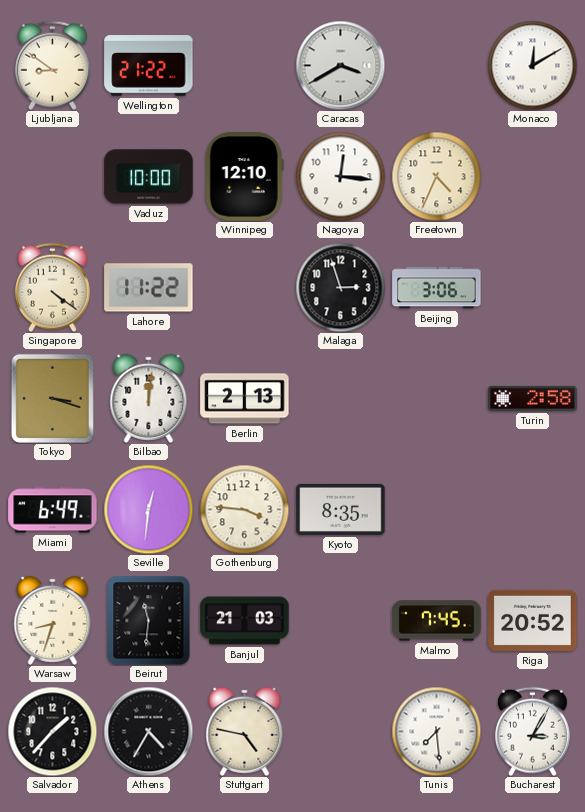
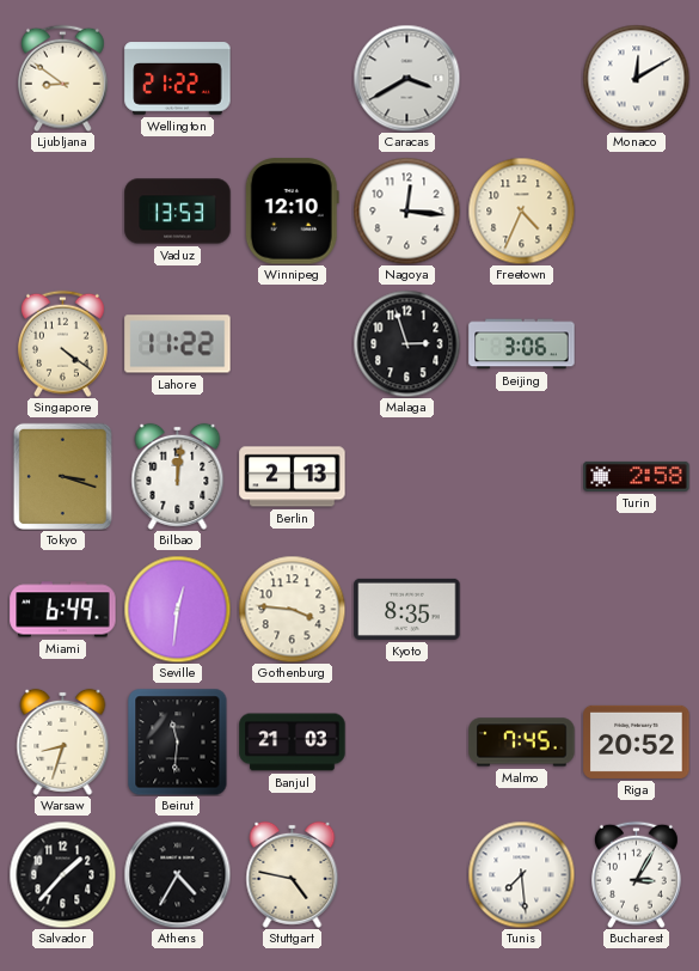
Vaduz: 10:00 -> 13:53
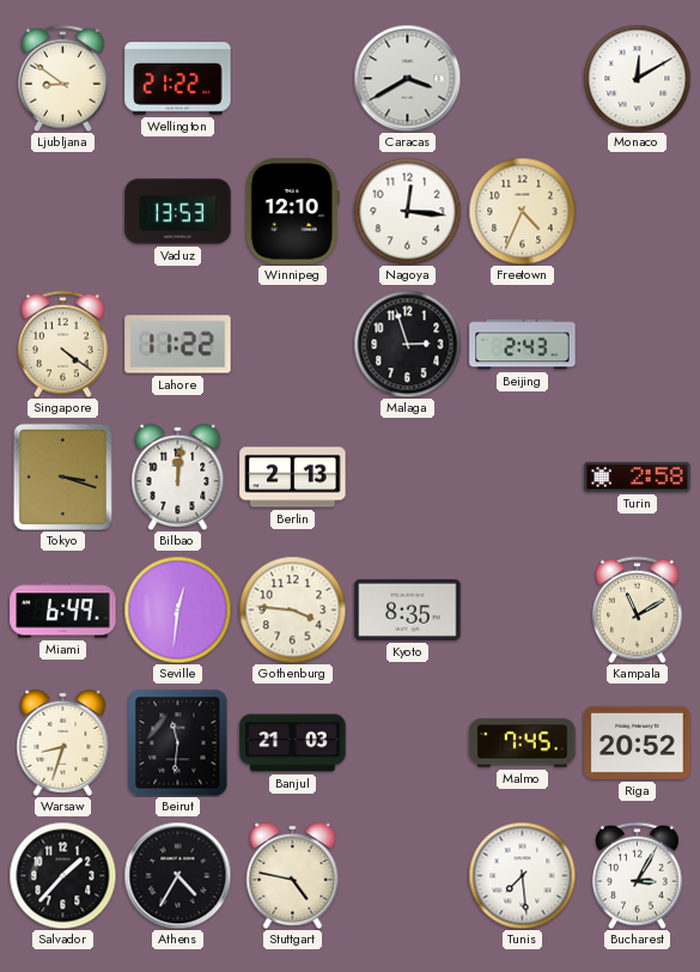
Beijing: 3:06 -> 2:43
Kampala: none -> 11:10
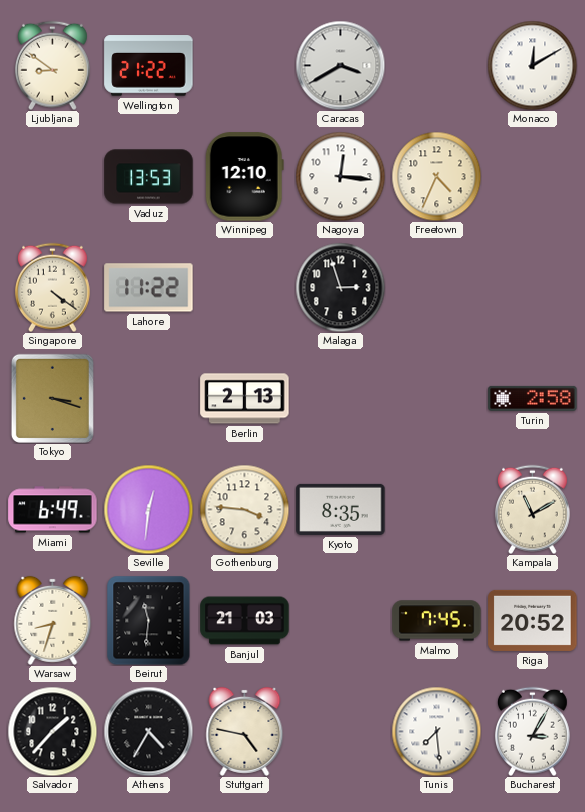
Beijing: 2:43 -> none
Bilbao: 12:01 -> none
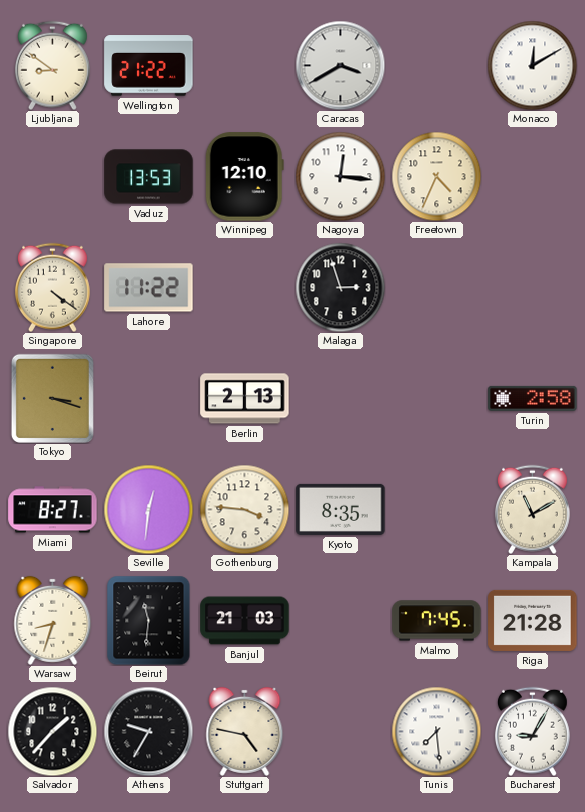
Miami: 6:49 -> 8:27
Riga: 20:52 -> 21:28
Athens: 4:35 -> 9:35
Bucharest: 3:05 -> 9:05
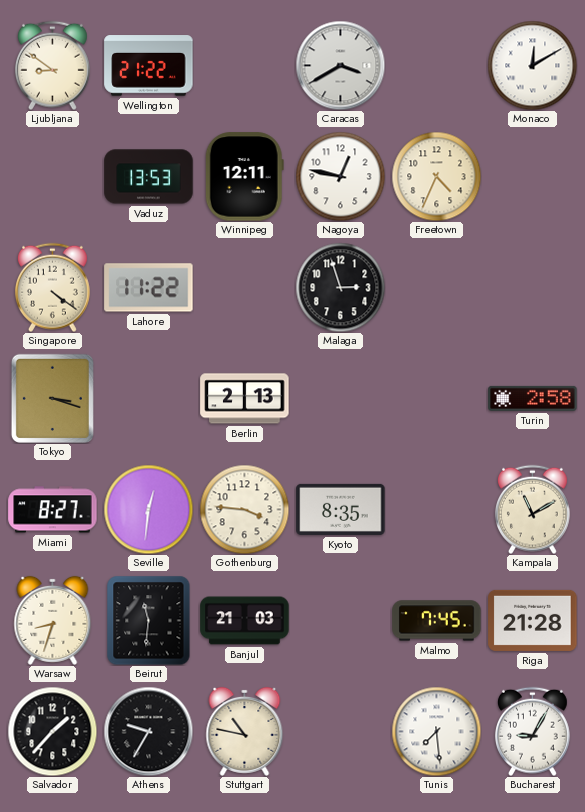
Winnipeg: 12:10 -> 12:11
Nagoya: 12:16 -> 12:47
Stuttgart: 4:47 -> 10:47
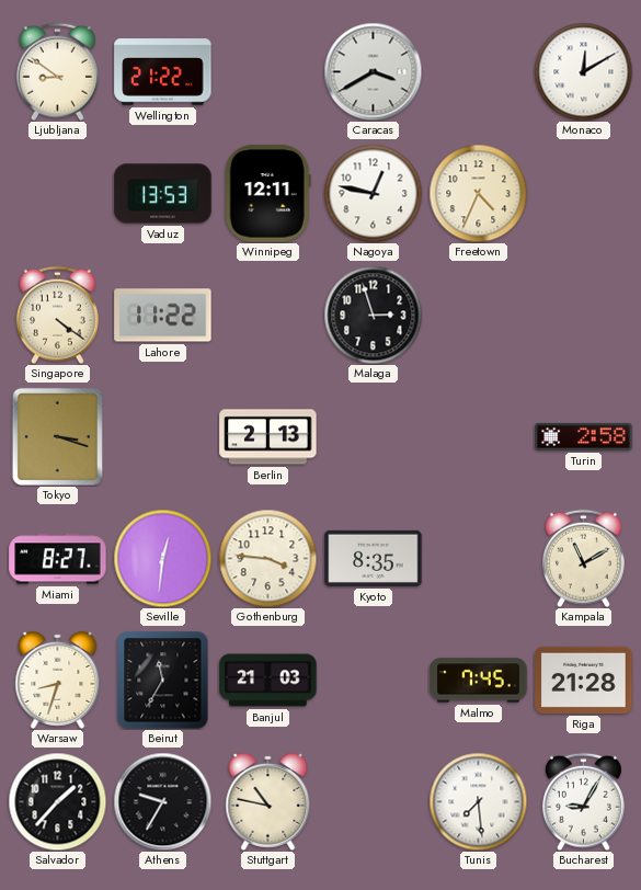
Beirut: 11:31 -> 11:35
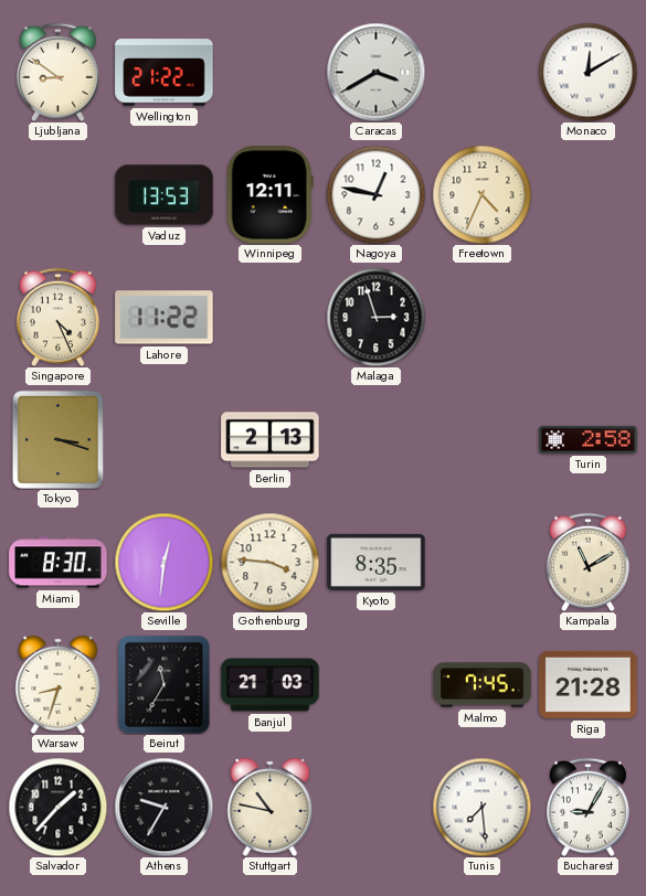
Singapore: 4:21 -> 4:26
Miami: 8:27 -> 8:30
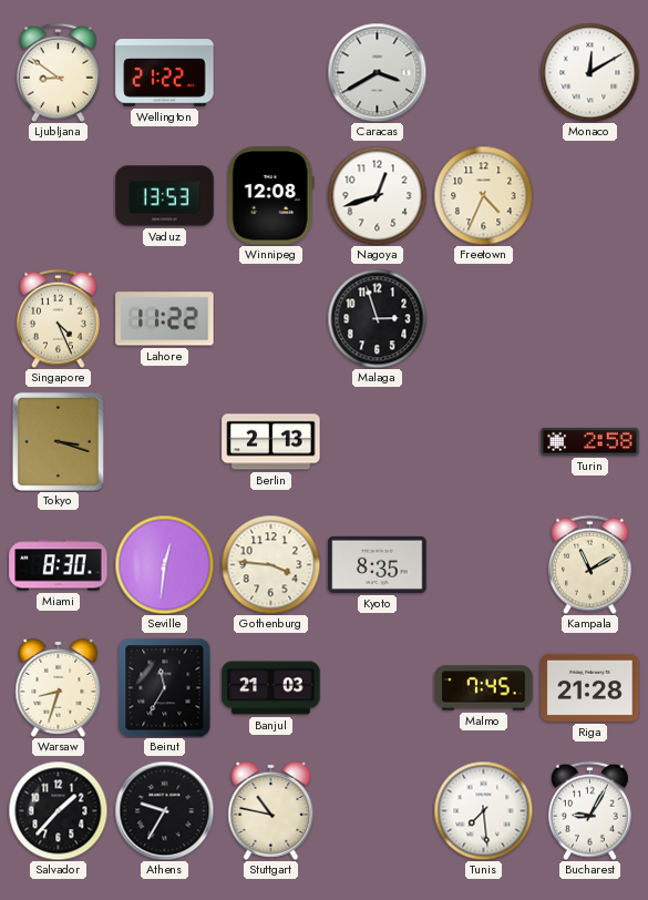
Winnipeg: 12:11 -> 12:08
Nagoya: 12:47 -> 12:42
